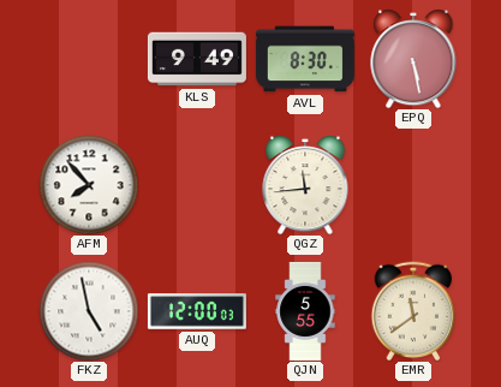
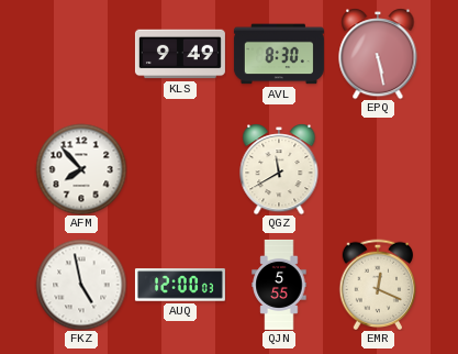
QGZ: 11:44 -> 11:40
EMR: 11:39 -> 12:19
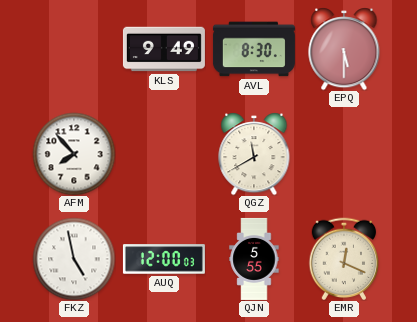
EPQ: 5:28 -> 5:30
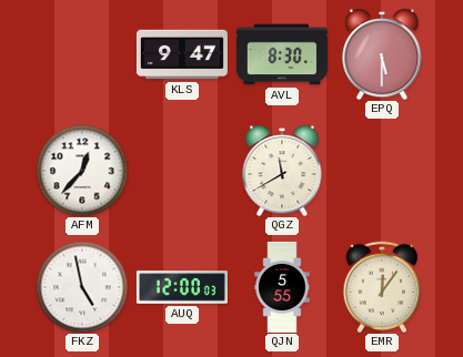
KLS: 9:49 -> 9:47
AFM: 7:53 -> 12:37
EMR: 12:19 -> 12:06
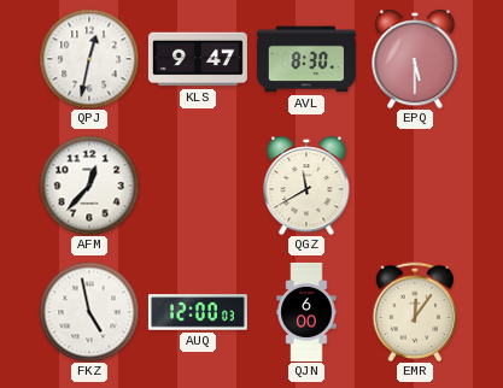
QPJ: none -> 12:32
QJN: 5:55 -> 6:00
